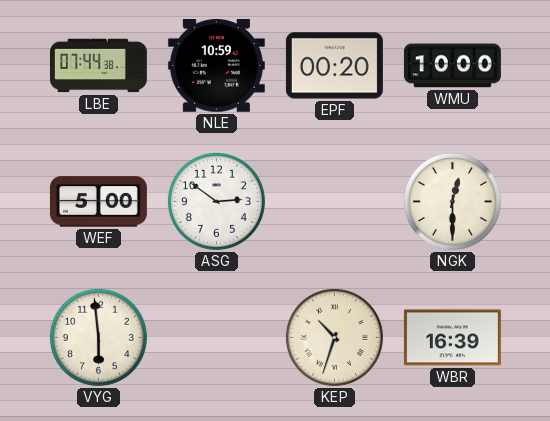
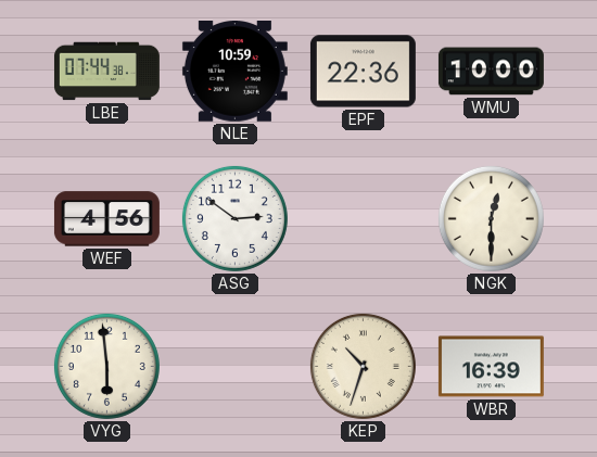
EPF: 00:20 -> 22:36
WEF: 5:00 -> 4:56
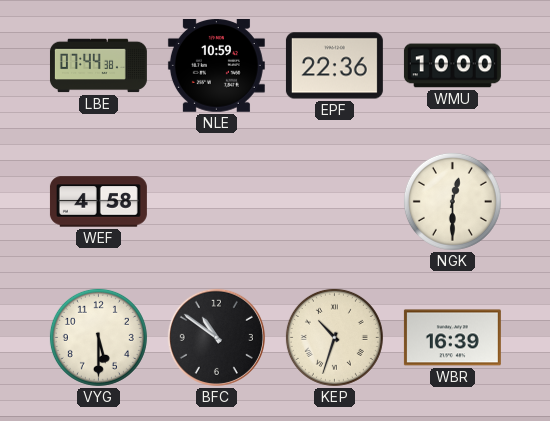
WEF: 4:56 -> 4:58
ASG: 2:51 -> none
VYG: 5:59 -> 5:30
BFC: none -> 10:51
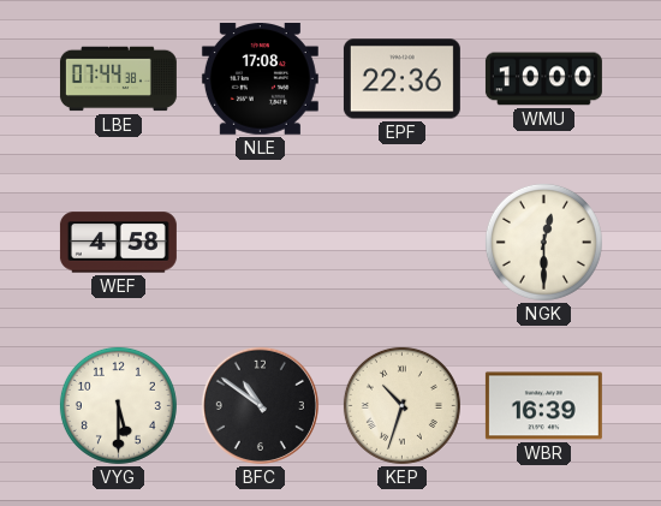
NLE: 10:59 -> 17:08
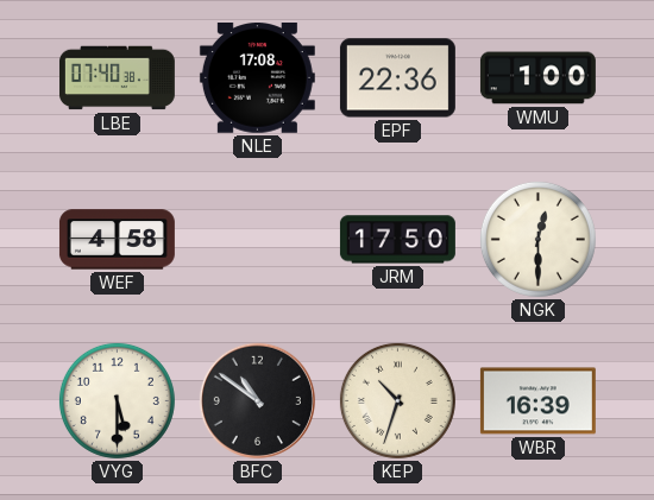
LBE: 07:44 -> 07:40
WMU: 10:00 -> 1:00
JRM: none -> 17:50
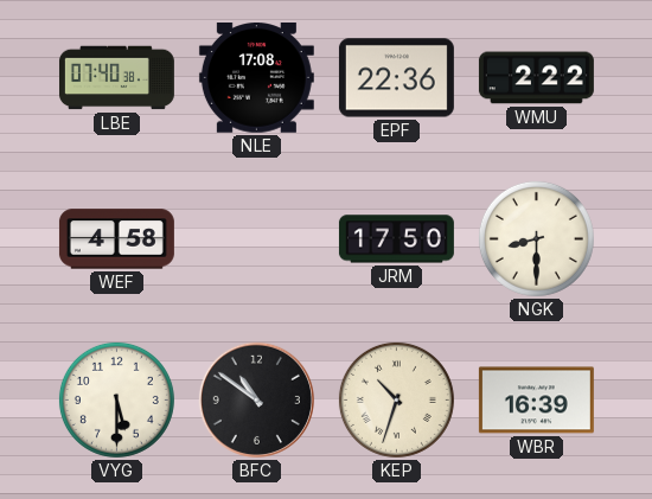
WMU: 1:00 -> 2:22
NGK: 12:30 -> 8:30
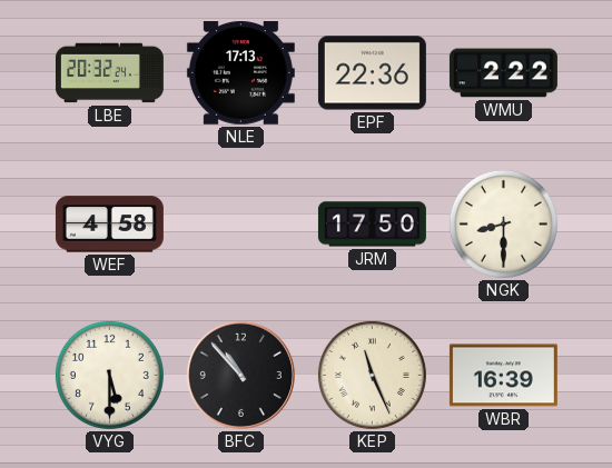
LBE: 07:40 -> 20:32
NLE: 17:08 -> 17:13
BFC: 10:51 -> 10:53
KEP: 10:33 -> 11:26
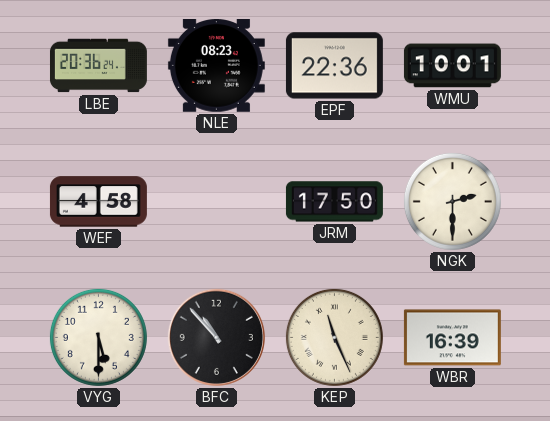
LBE: 20:32 -> 20:36
NLE: 17:13 -> 08:23
WMU: 2:22 -> 10:01
NGK: 8:30 -> 2:30
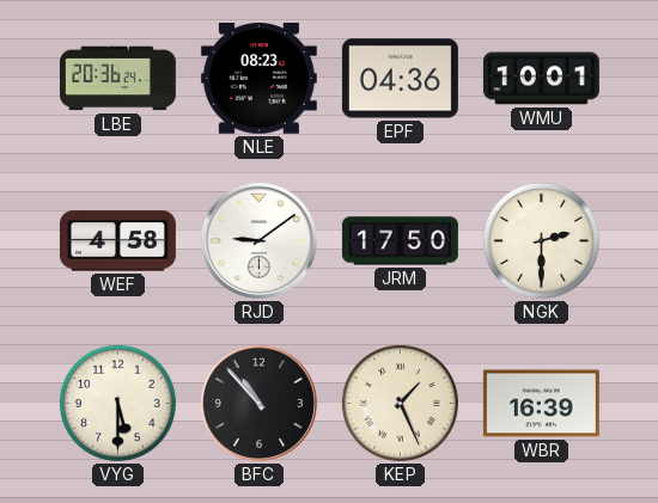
EPF: 22:36 -> 04:36
RJD: none -> 9:09
KEP: 11:26 -> 1:26
